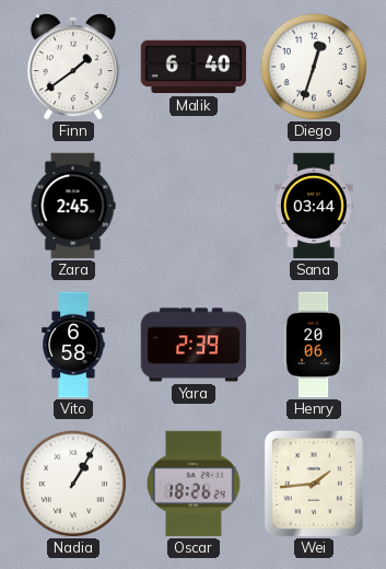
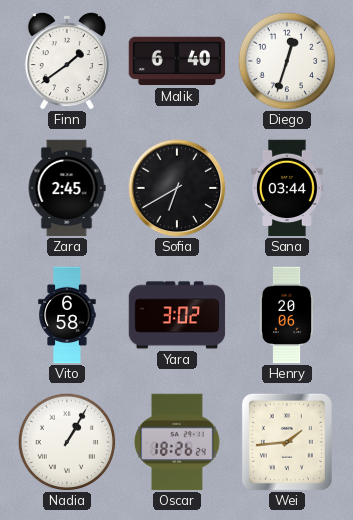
Sofia: none -> 6:40
Yara: 2:39 -> 3:02
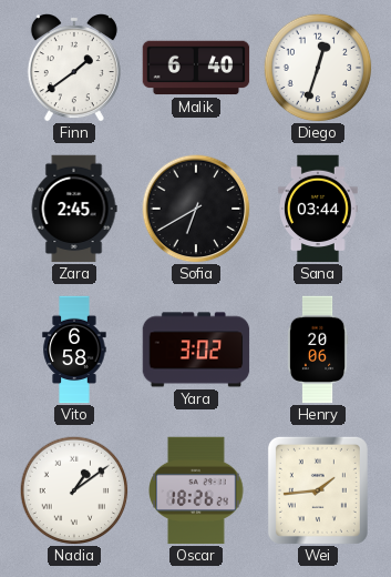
Nadia: 1:05 -> 1:09
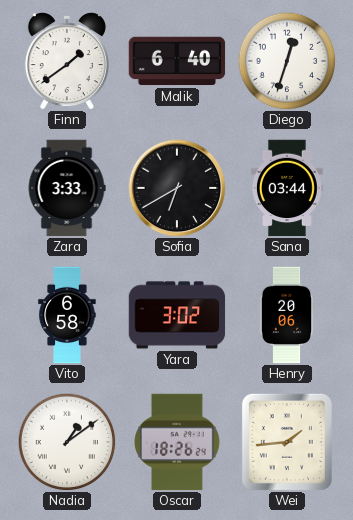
Zara: 2:45 -> 3:33
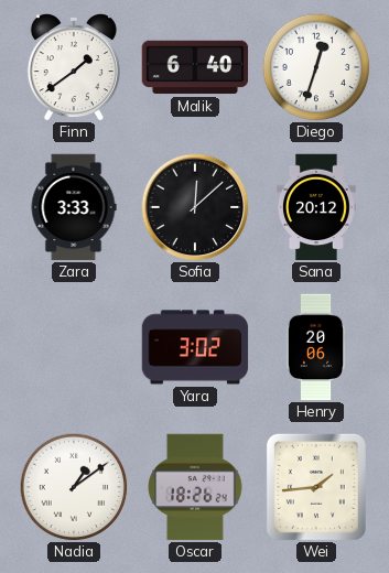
Sofia: 6:40 -> 12:08
Sana: 03:44 -> 20:12
Vito: 6:58 -> none
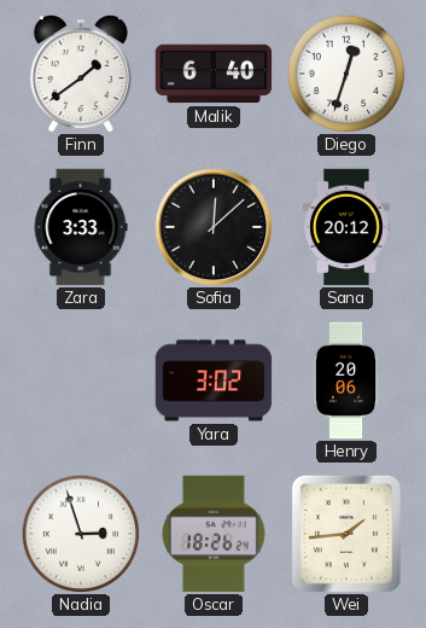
Nadia: 1:09 -> 2:57
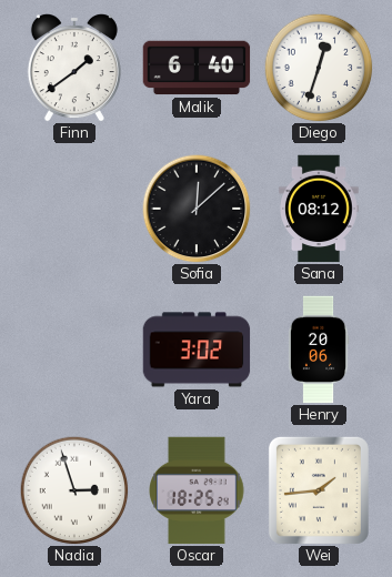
Zara: 3:33 -> none
Sana: 20:12 -> 08:12
Oscar: 18:26 -> 18:25
